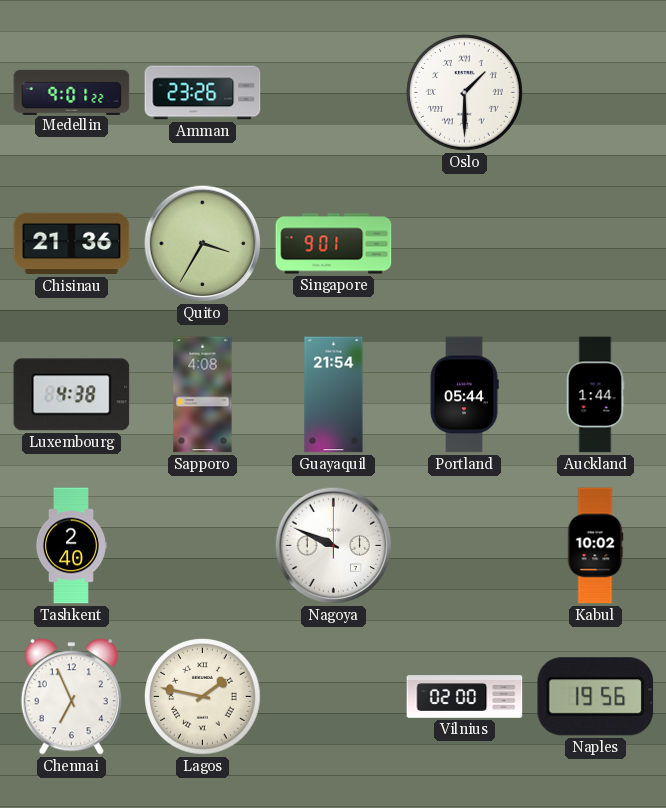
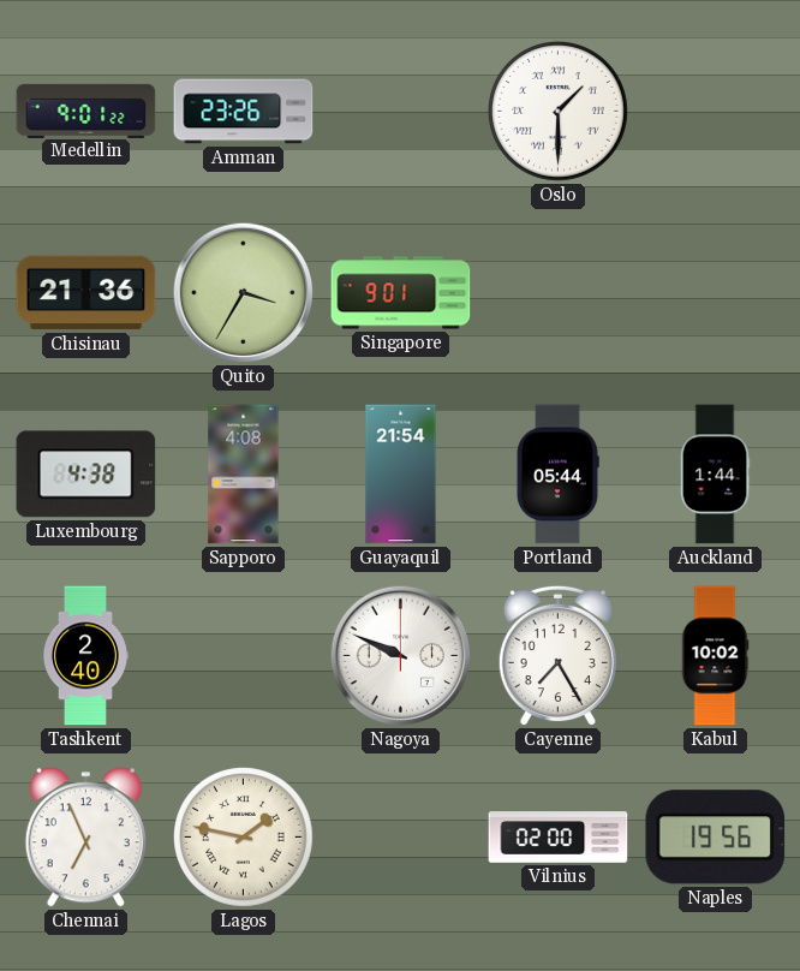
Cayenne: none -> 7:25
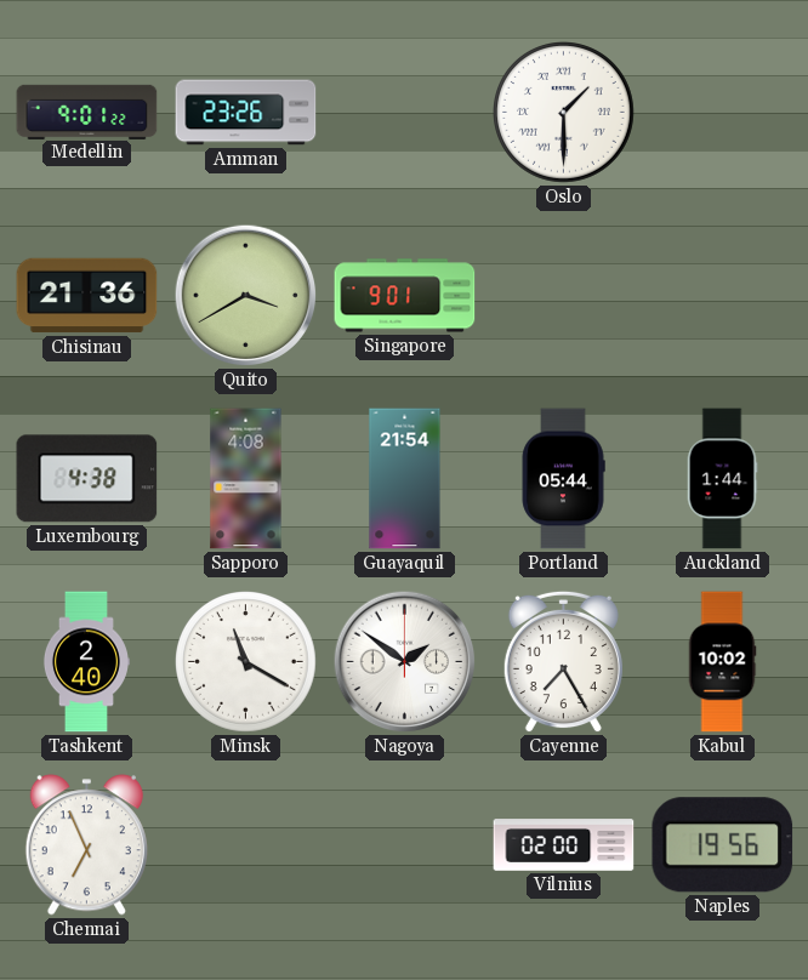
Quito: 3:35 -> 3:40
Minsk: none -> 11:20
Nagoya: 9:49 -> 1:51
Lagos: 1:47 -> none
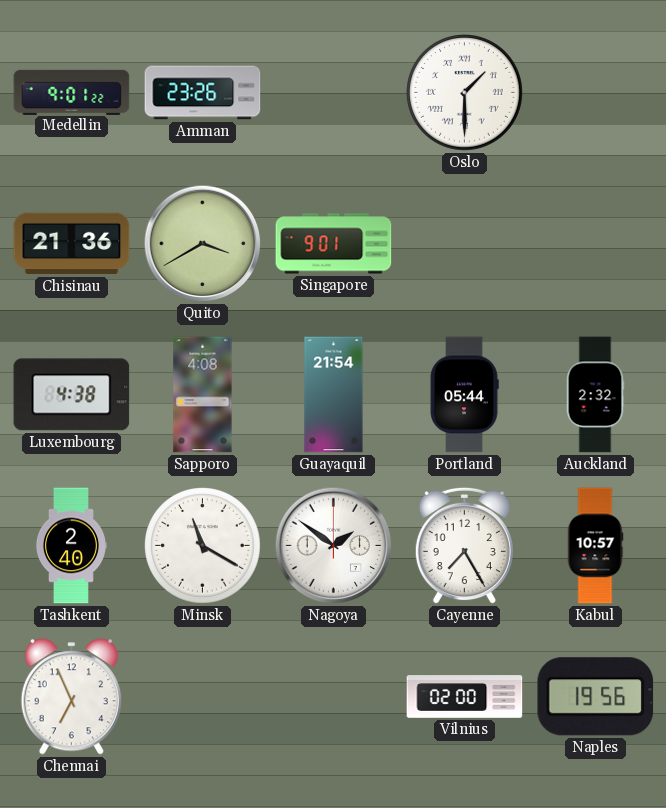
Auckland: 1:44 -> 2:32
Kabul: 10:02 -> 10:57
